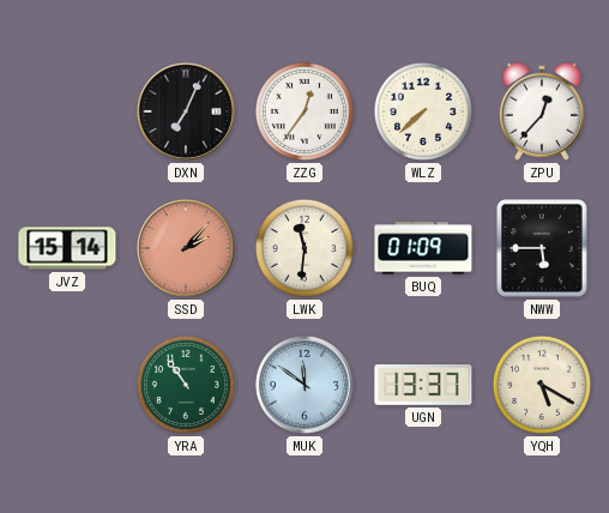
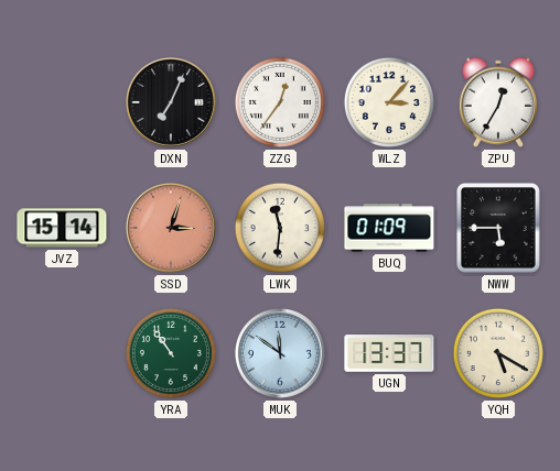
WLZ: 7:38 -> 3:07
ZPU: 12:37 -> 12:35
SSD: 2:07 -> 3:03
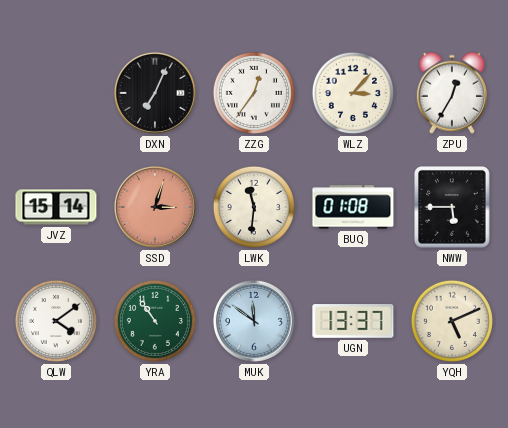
BUQ: 01:09 -> 01:08
QLW: none -> 4:09
YQH: 5:20 -> 5:11
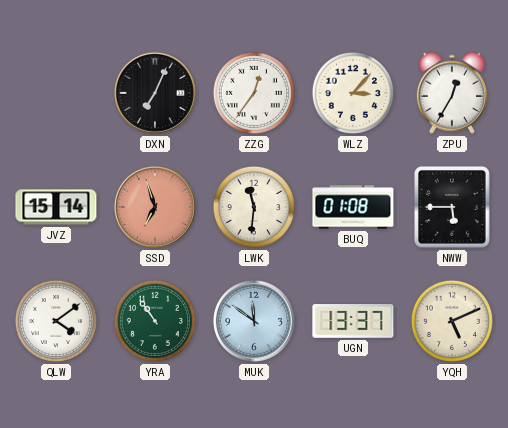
SSD: 3:03 -> 6:57
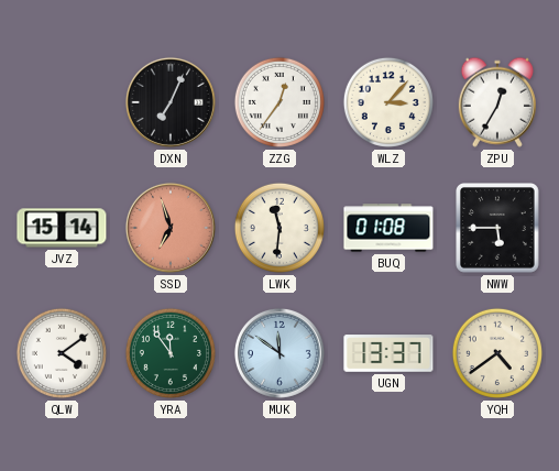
YRA: 10:54 -> 11:54
YQH: 5:11 -> 4:39
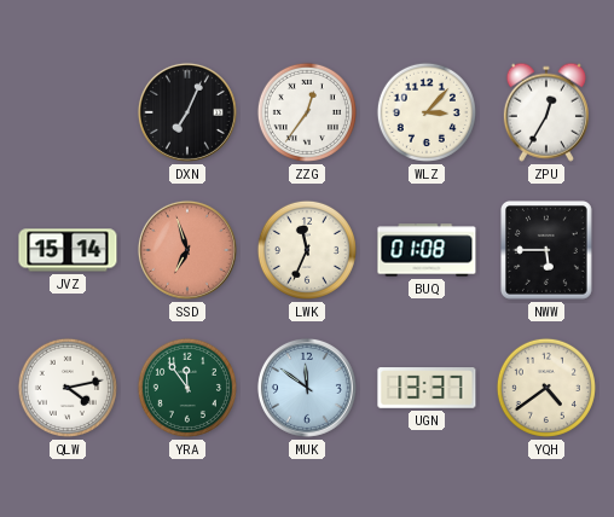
LWK: 11:31 -> 11:34
QLW: 4:09 -> 4:13
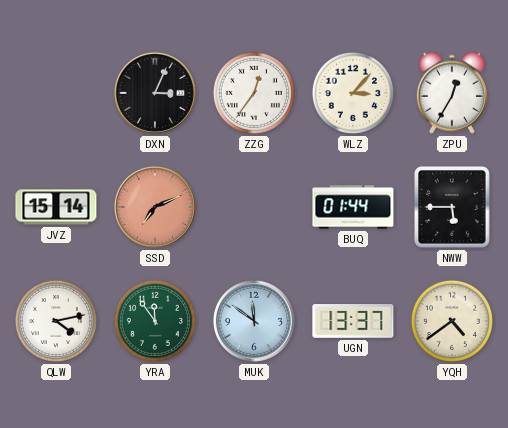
DXN: 7:04 -> 3:04
SSD: 6:57 -> 7:11
LWK: 11:34 -> none
BUQ: 01:08 -> 01:44
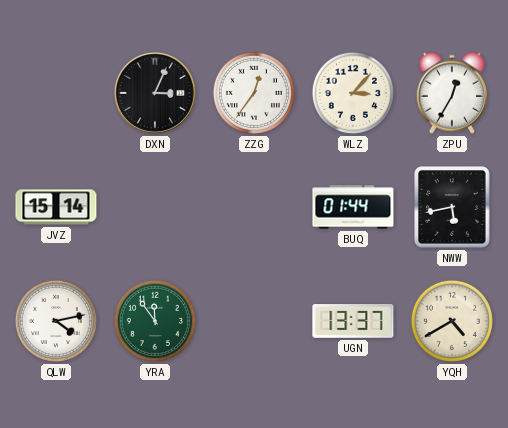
SSD: 7:11 -> none
NWW: 5:45 -> 5:43
MUK: 11:51 -> none
YQH: 4:39 -> 4:40
